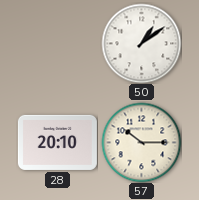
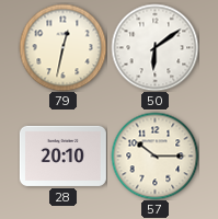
79: none -> 12:32
50: 1:09 -> 6:09
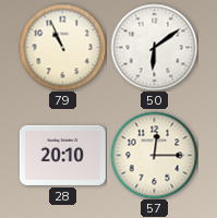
79: 12:32 -> 10:56
57: 10:15 -> 12:15
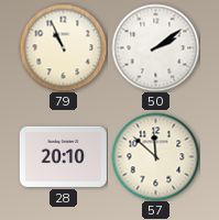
50: 6:09 -> 2:09
57: 12:15 -> 11:52
